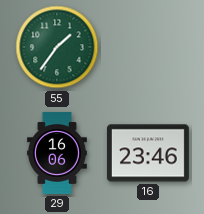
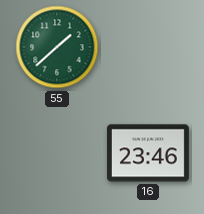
55: 1:36 -> 1:38
29: 16:06 -> none
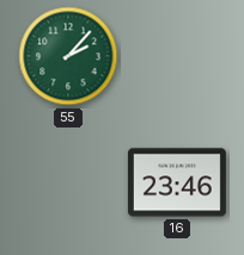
55: 1:38 -> 2:07
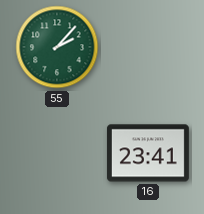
16: 23:46 -> 23:41
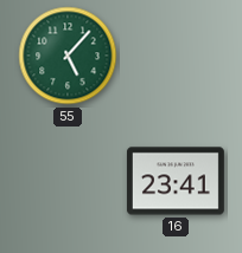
55: 2:07 -> 5:07
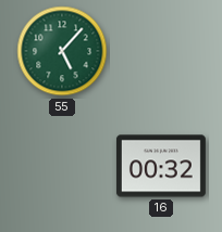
16: 23:41 -> 00:32
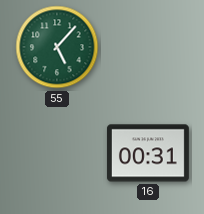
16: 00:32 -> 00:31
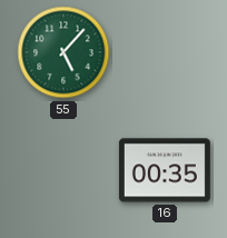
16: 00:31 -> 00:35
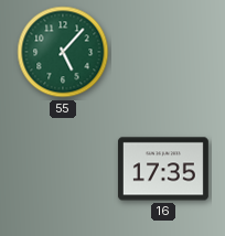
16: 00:35 -> 17:35
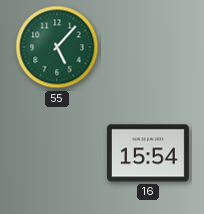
16: 17:35 -> 15:54
